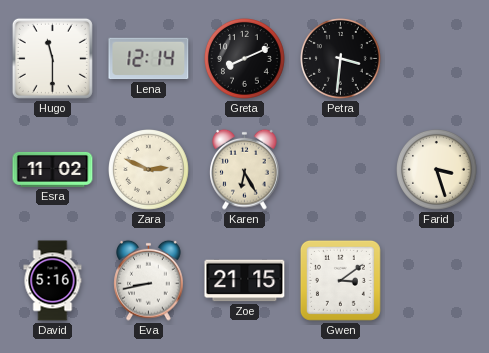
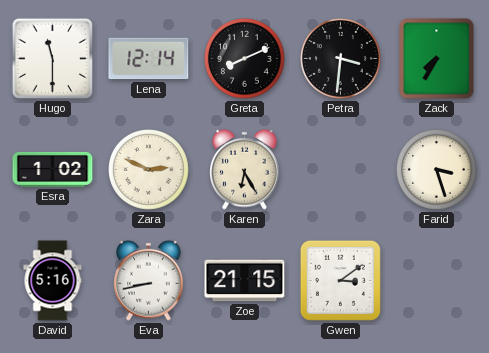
Zack: none -> 7:35
Esra: 11:02 -> 1:02
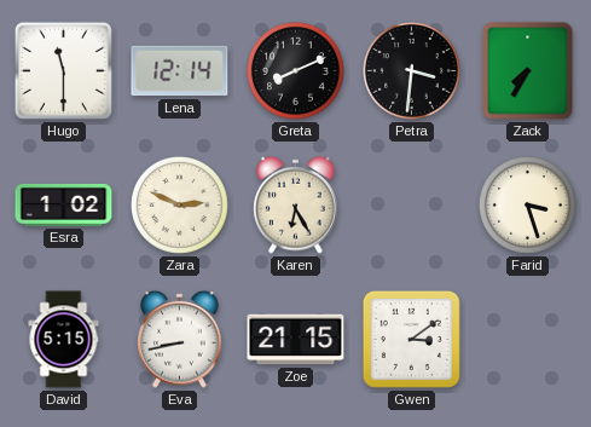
David: 5:16 -> 5:15
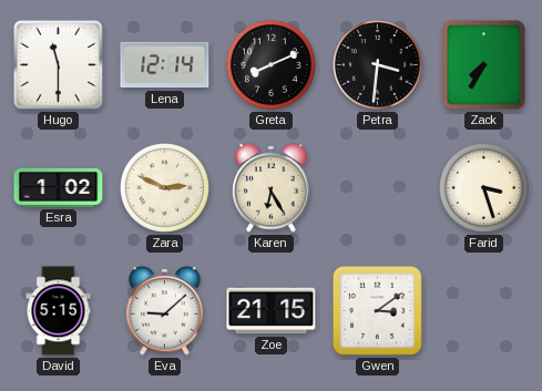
Eva: 8:43 -> 9:08
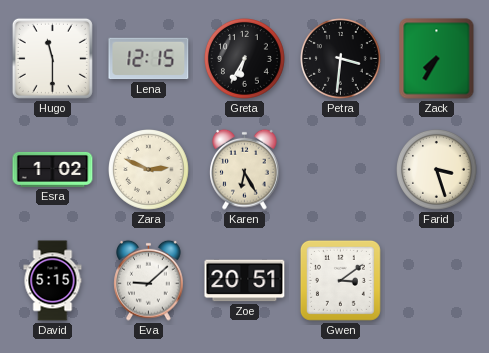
Lena: 12:14 -> 12:15
Greta: 8:11 -> 6:35
Zoe: 21:15 -> 20:51
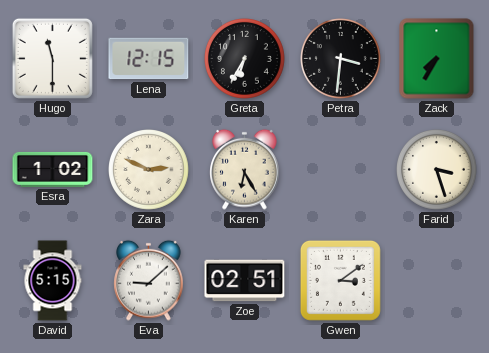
Zoe: 20:51 -> 02:51
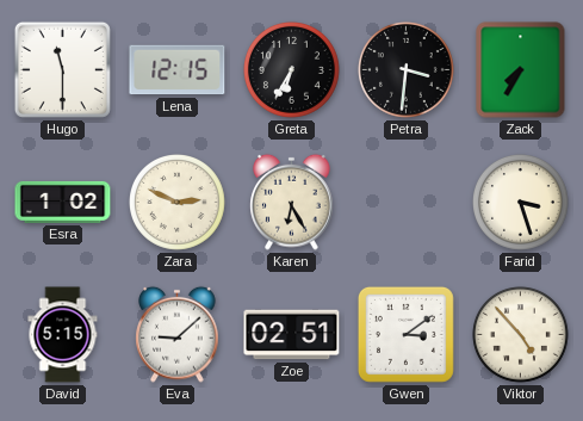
Viktor: none -> 4:53
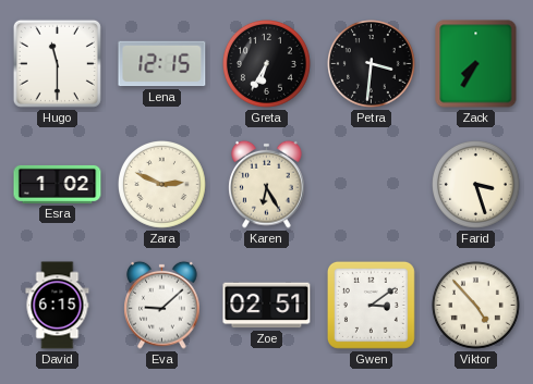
David: 5:15 -> 6:15
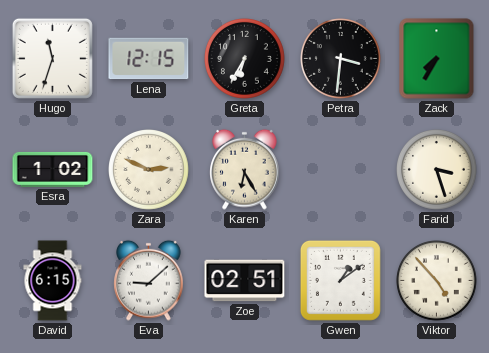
Hugo: 11:30 -> 11:33
Gwen: 3:09 -> 1:09
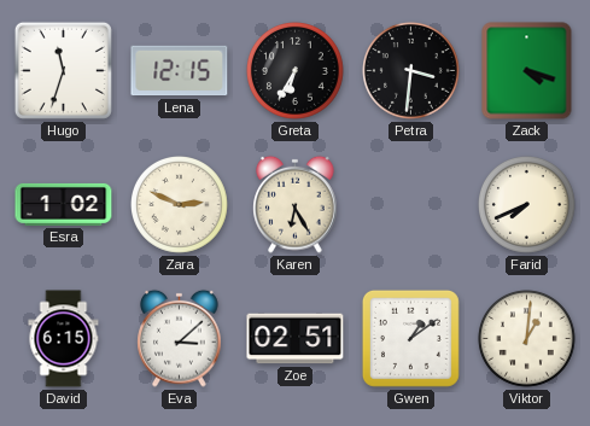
Zack: 7:35 -> 4:18
Farid: 3:27 -> 7:41
Eva: 9:08 -> 3:08
Viktor: 4:53 -> 1:01
